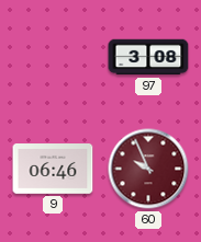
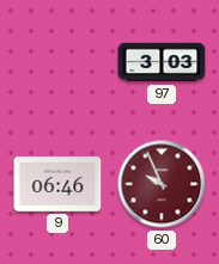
97: 3:08 -> 3:03
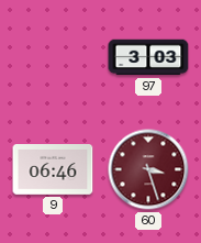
60: 9:56 -> 3:27
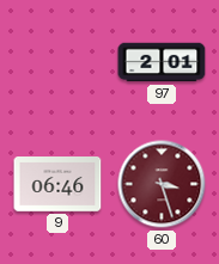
97: 3:03 -> 2:01
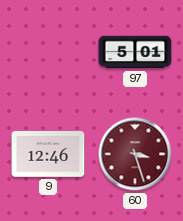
97: 2:01 -> 5:01
9: 06:46 -> 12:46
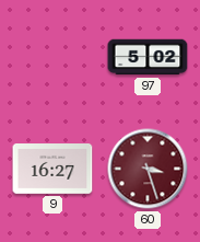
97: 5:01 -> 5:02
9: 12:46 -> 16:27
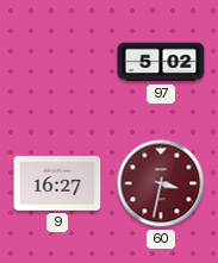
60: 3:27 -> 3:32
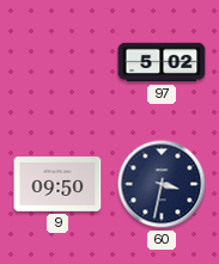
9: 16:27 -> 09:50
60 dial: burgundy -> navy
